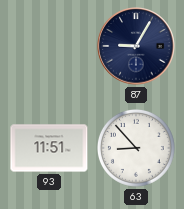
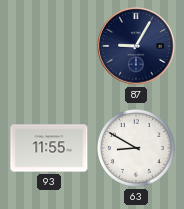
93: 11:51 -> 11:55
63: 8:53 -> 8:50
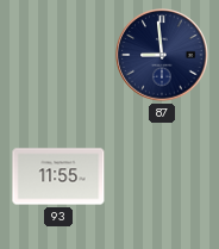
87: 9:05 -> 8:59
63: 8:50 -> none
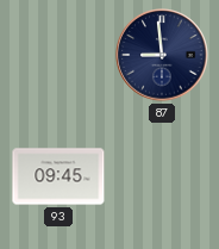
93: 11:55 -> 09:45
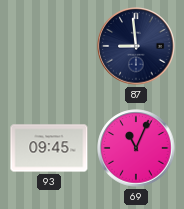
69: none -> 11:04
